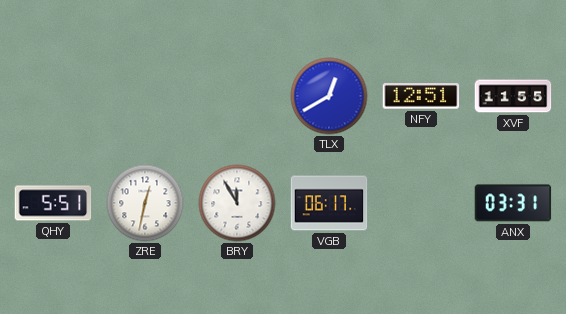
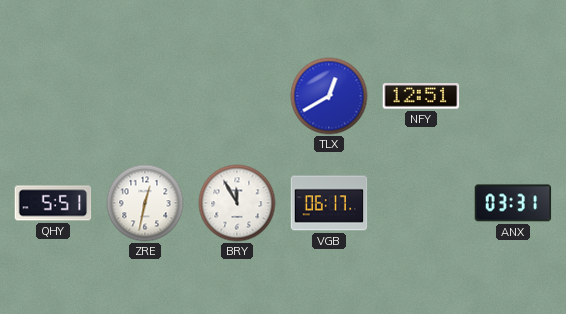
XVF: 11:55 -> none
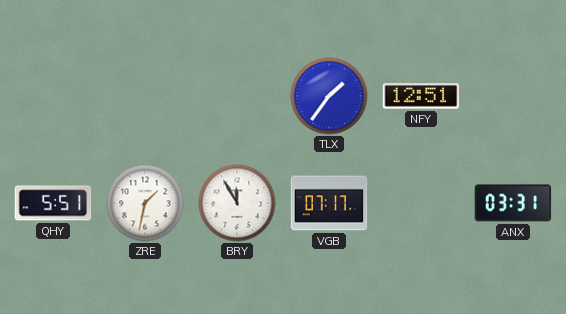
TLX: 12:40 -> 1:36
ZRE: 12:32 -> 1:32
VGB: 06:17 -> 07:17
